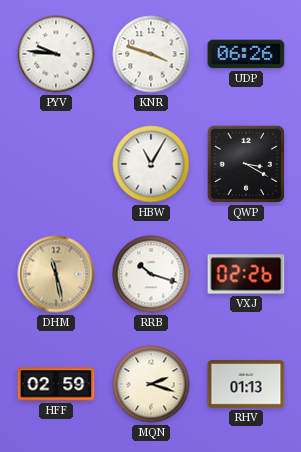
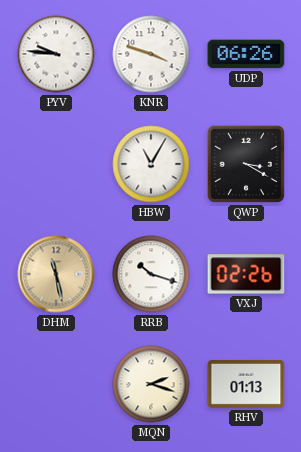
HFF: 02:59 -> none
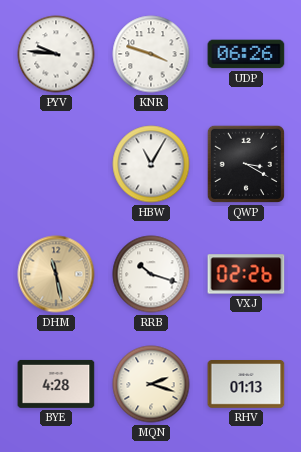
BYE: none -> 4:28
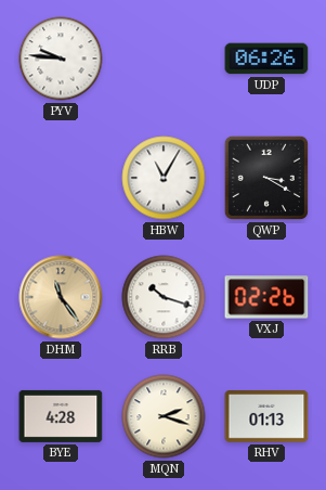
KNR: 3:48 -> none
DHM: 11:28 -> 11:24
